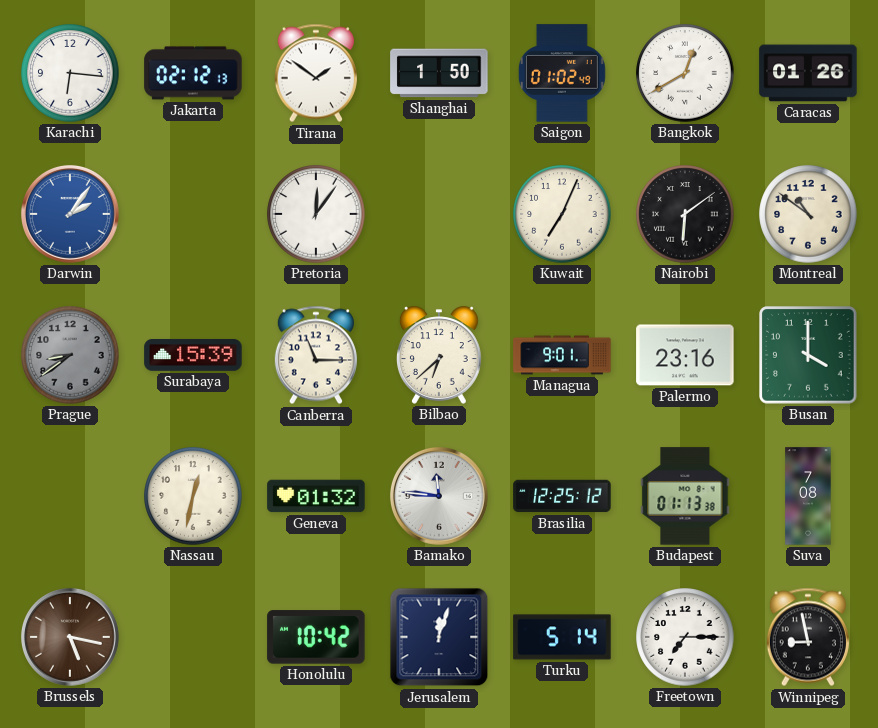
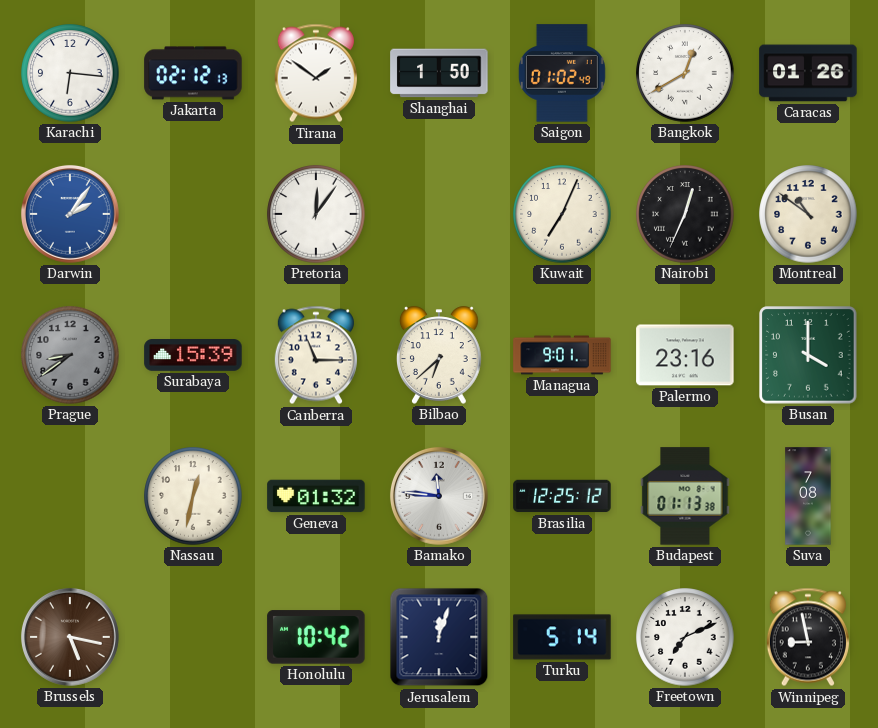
Nairobi: 6:09 -> 12:34
Freetown: 7:15 -> 7:11
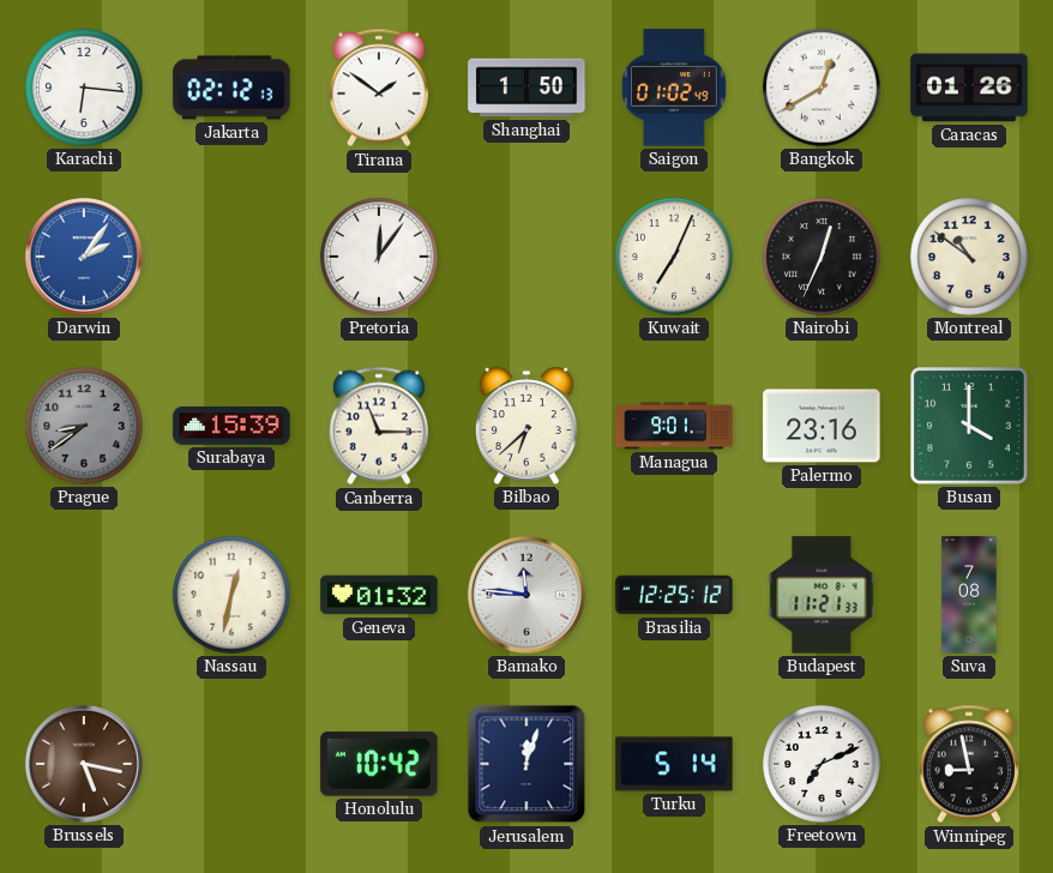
Budapest: 01:13 -> 11:21
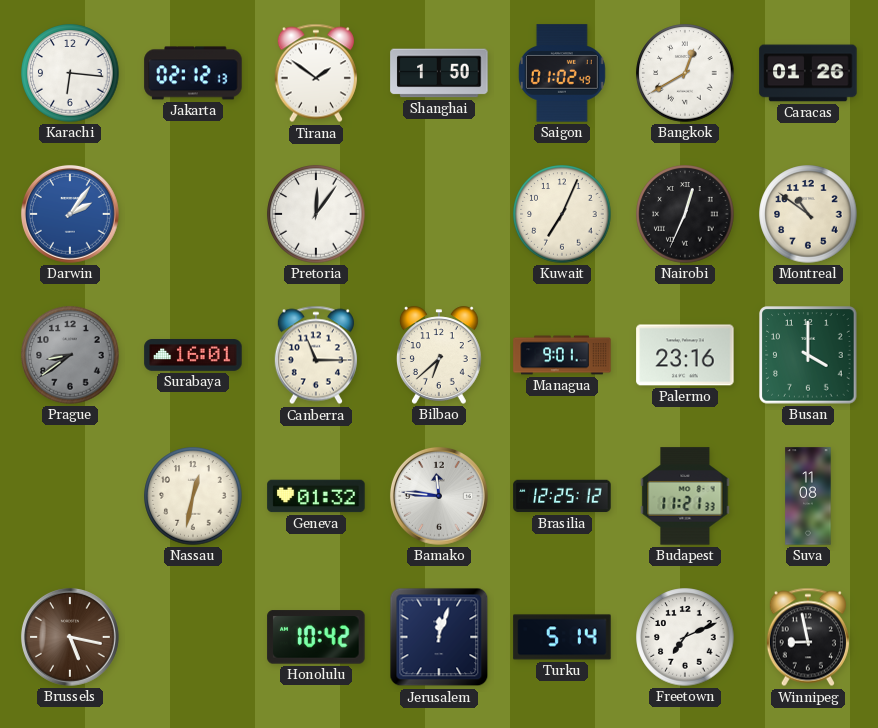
Surabaya: 15:39 -> 16:01
Suva: 7:08 -> 11:08
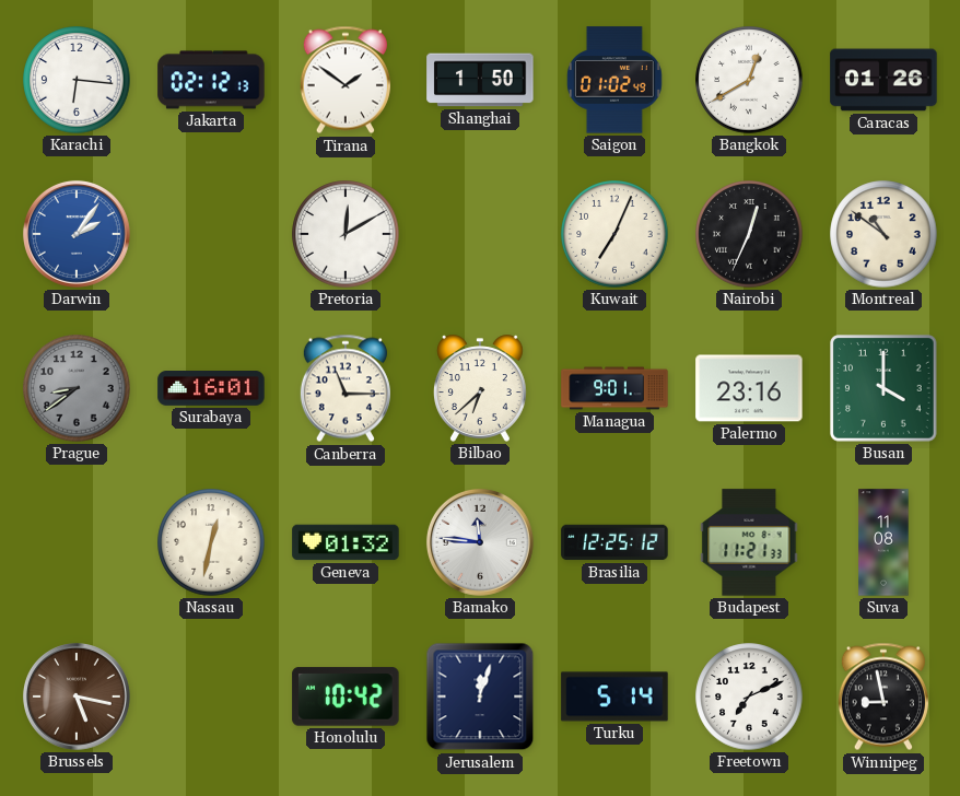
Pretoria: 12:06 -> 12:10
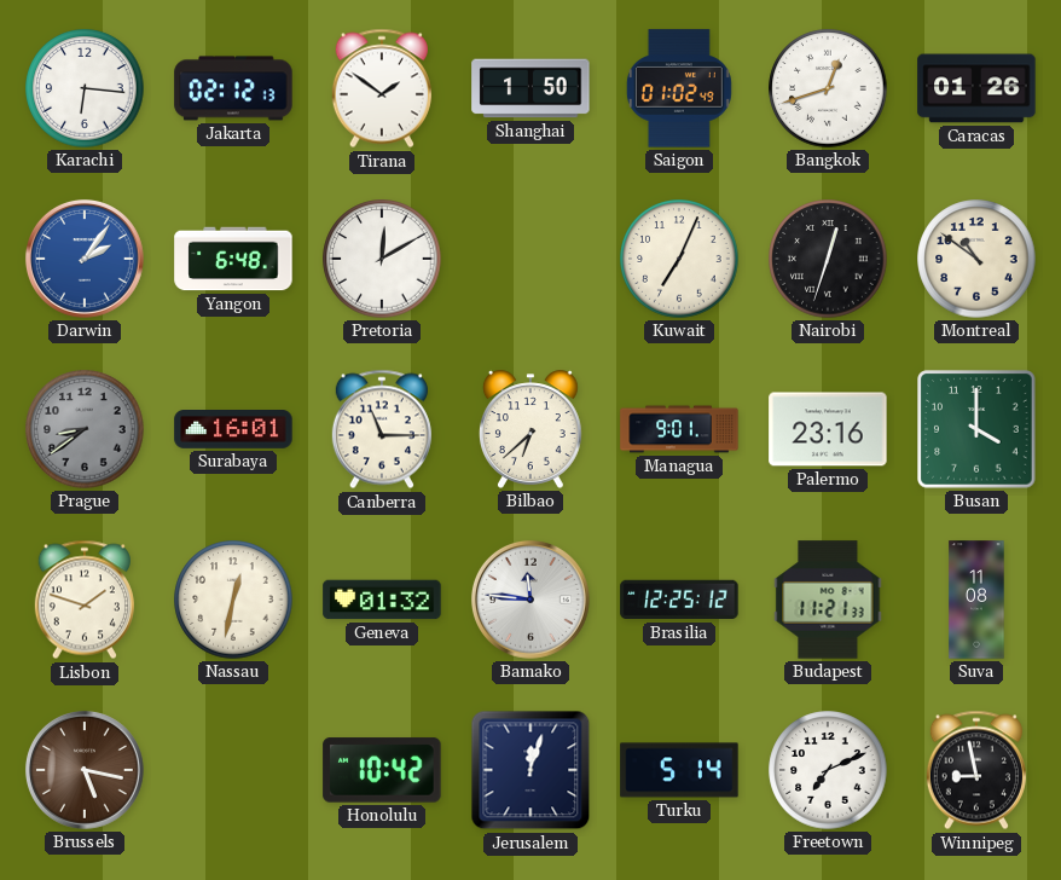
Bangkok: 12:40 -> 12:42
Yangon: none -> 6:48
Nairobi: 12:34 -> 12:33
Lisbon: none -> 1:48
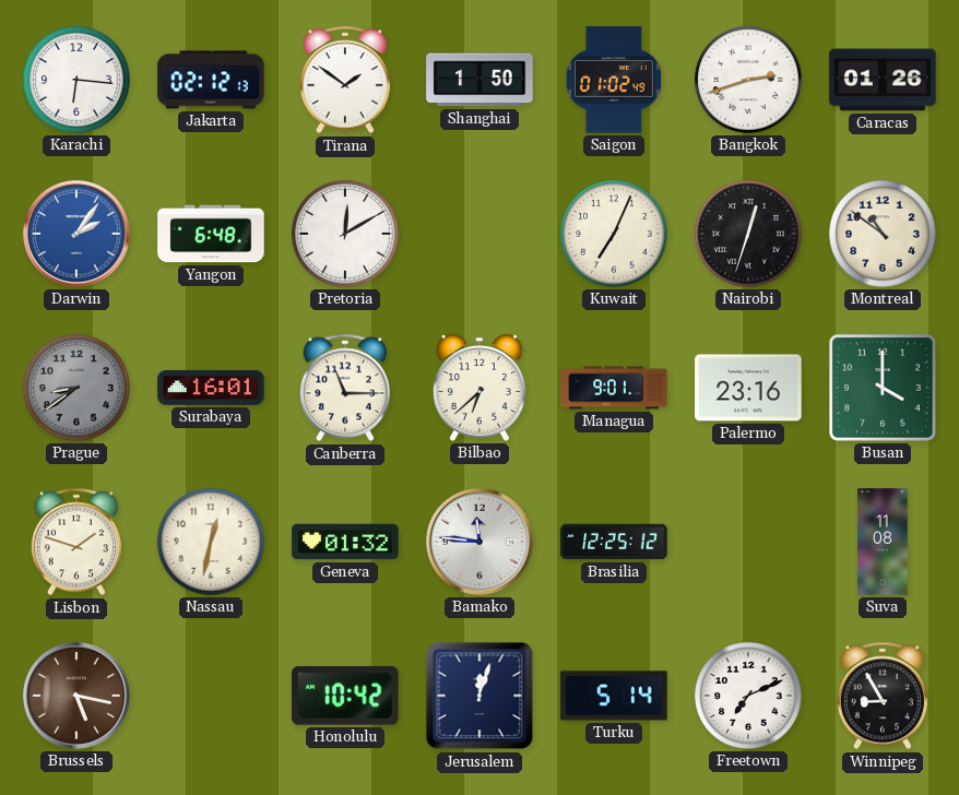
Bangkok: 12:42 -> 2:42
Budapest: 11:21 -> none
Winnipeg: 8:58 -> 8:55
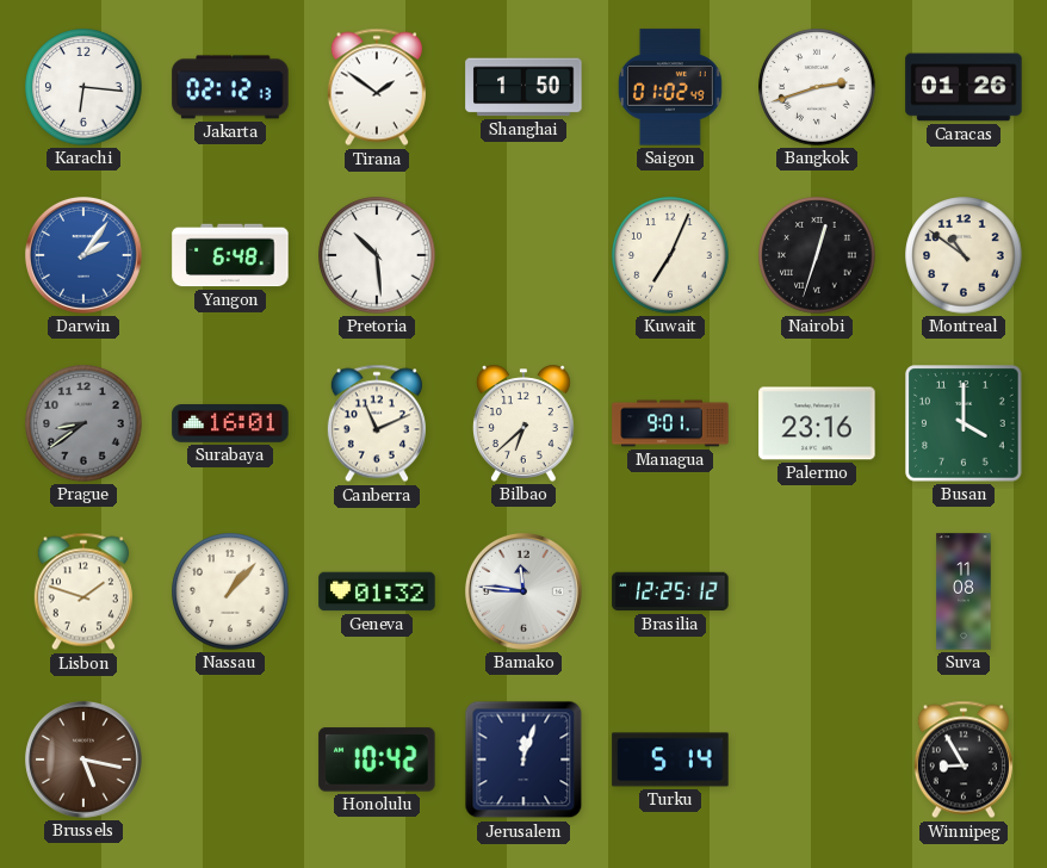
Pretoria: 12:10 -> 10:29
Canberra: 11:15 -> 11:11
Nassau: 12:32 -> 1:07
Freetown: 7:11 -> none
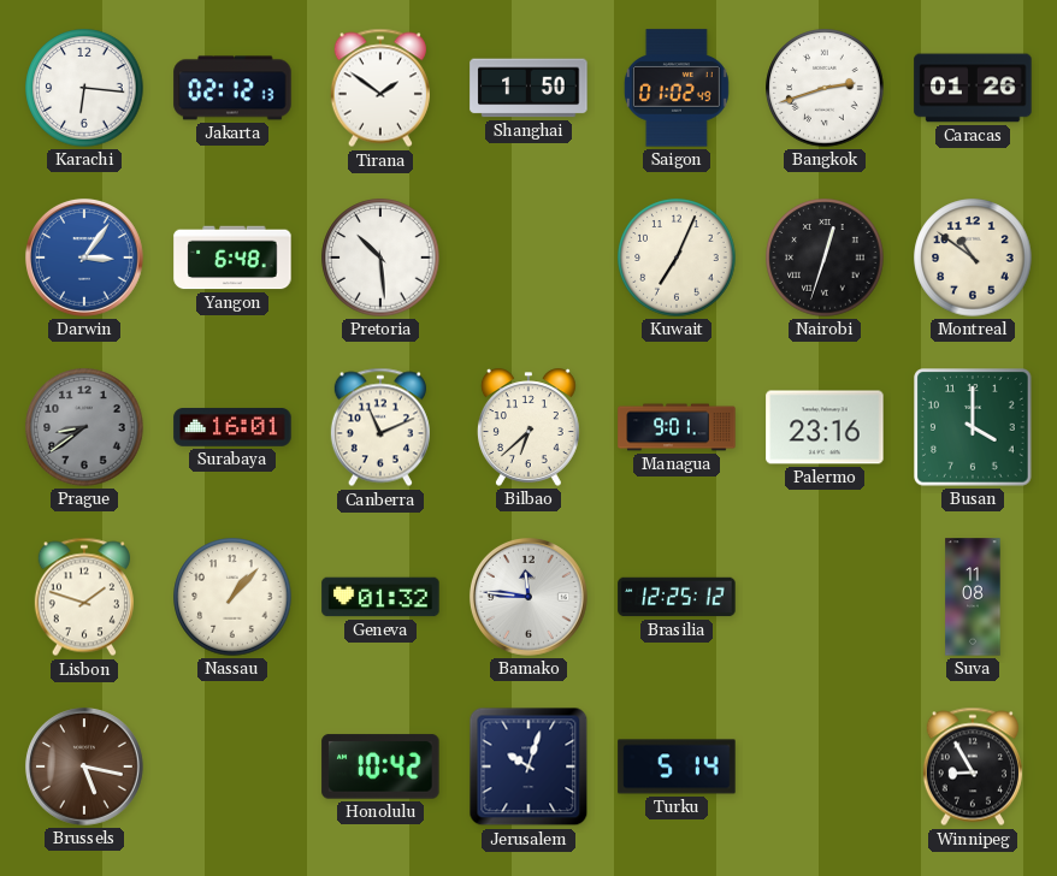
Darwin: 2:06 -> 3:06
Jerusalem: 12:03 -> 10:03
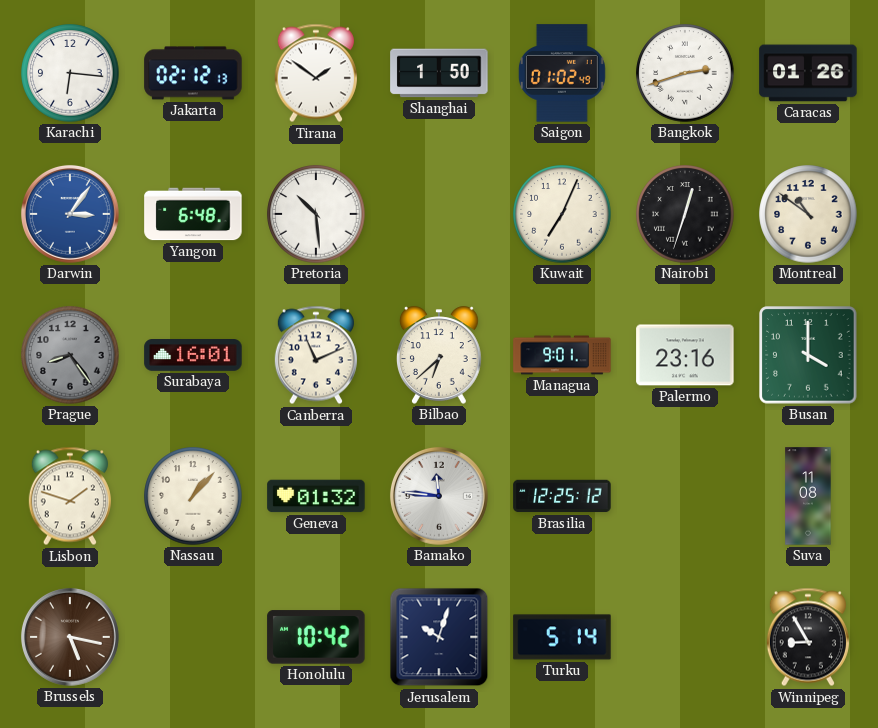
Prague: 8:39 -> 8:24
